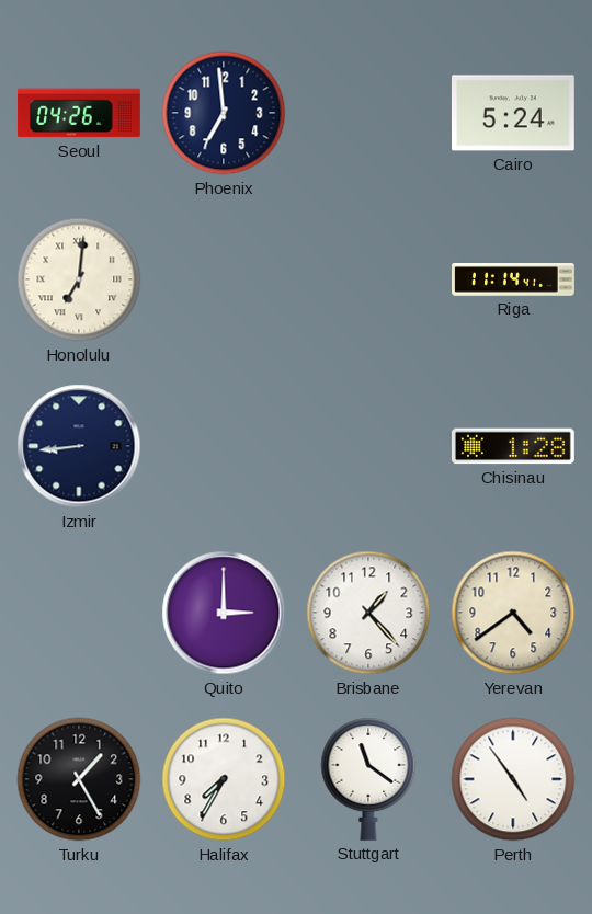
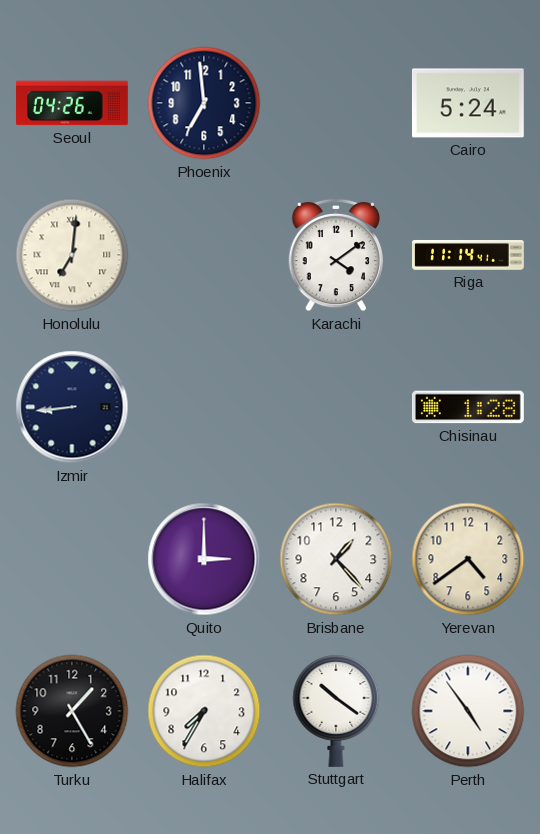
Karachi: none -> 4:09
Stuttgart: 11:21 -> 10:21
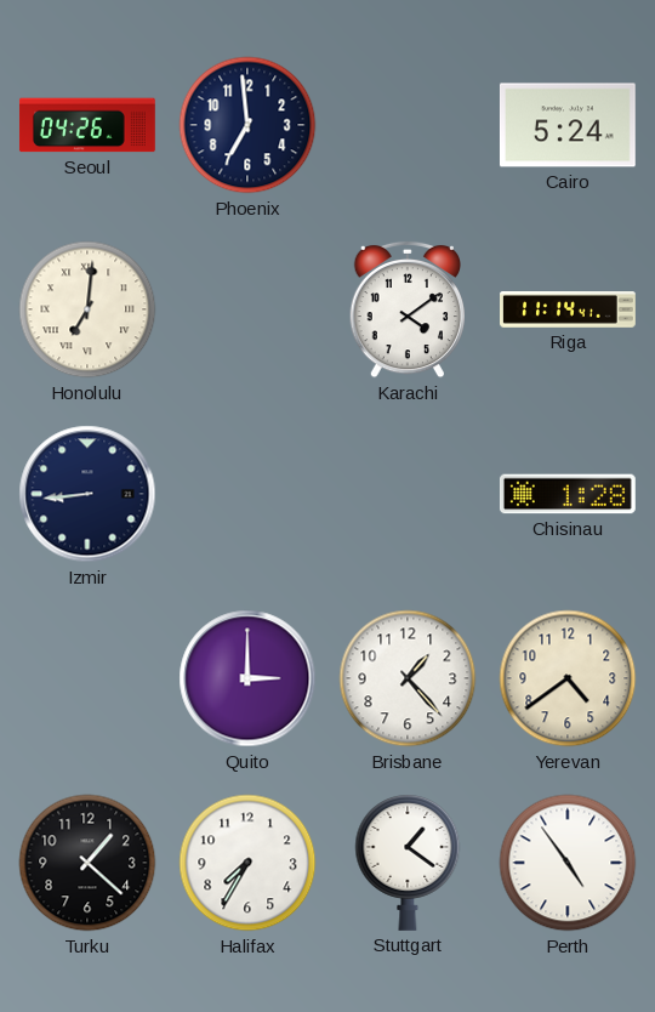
Turku: 1:25 -> 1:22
Stuttgart: 10:21 -> 1:21
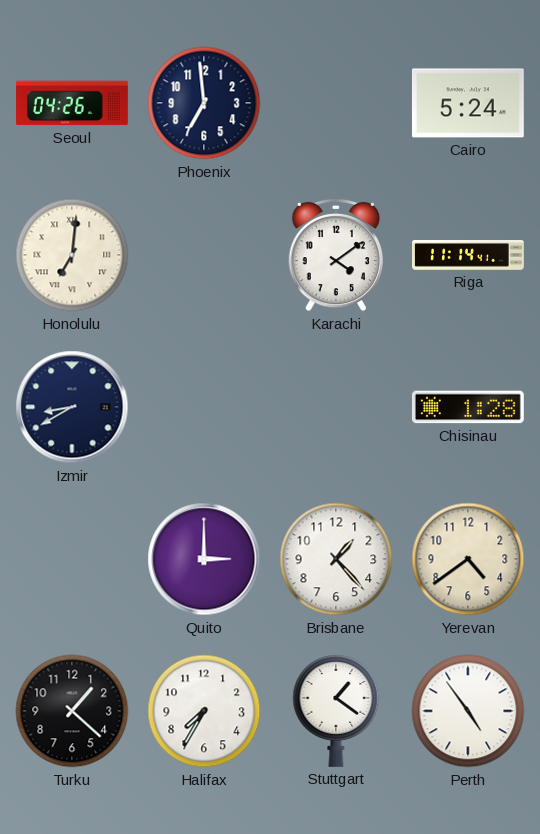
Izmir: 8:44 -> 8:40
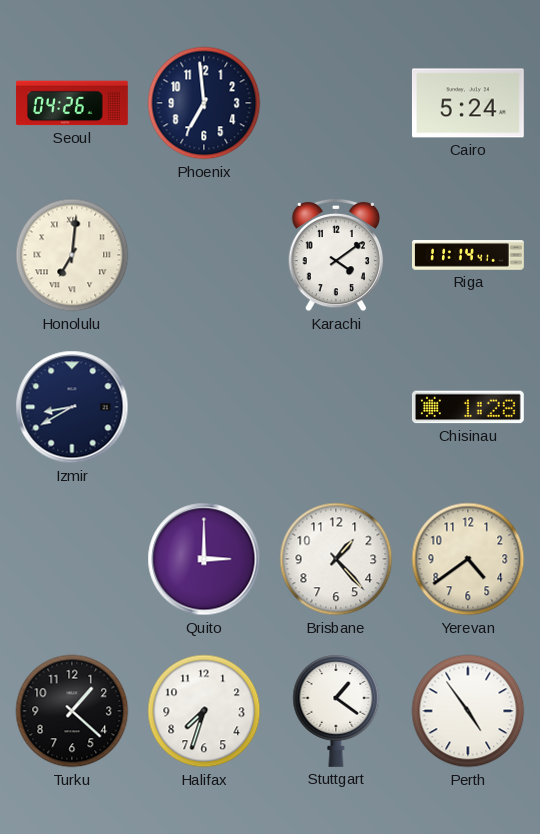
Halifax: 7:35 -> 7:33
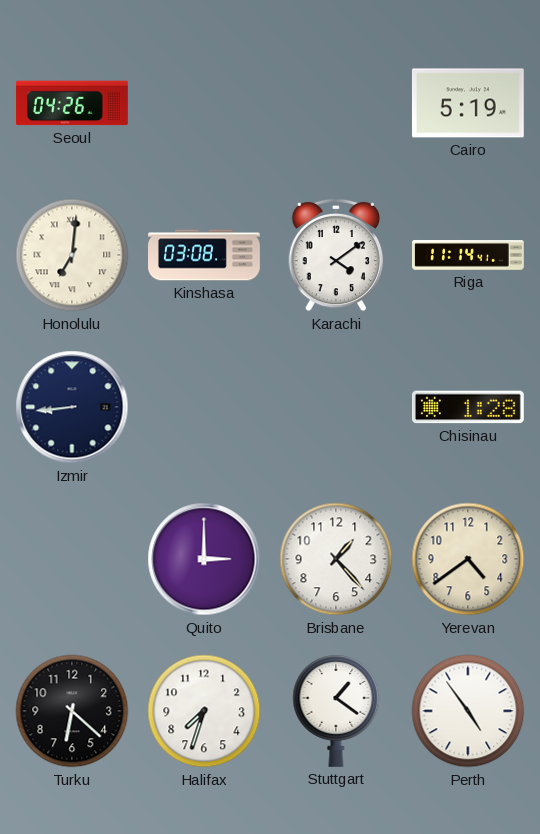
Phoenix: 6:59 -> none
Cairo: 5:24 -> 5:19
Kinshasa: none -> 03:08
Izmir: 8:40 -> 8:44
Turku: 1:22 -> 6:22
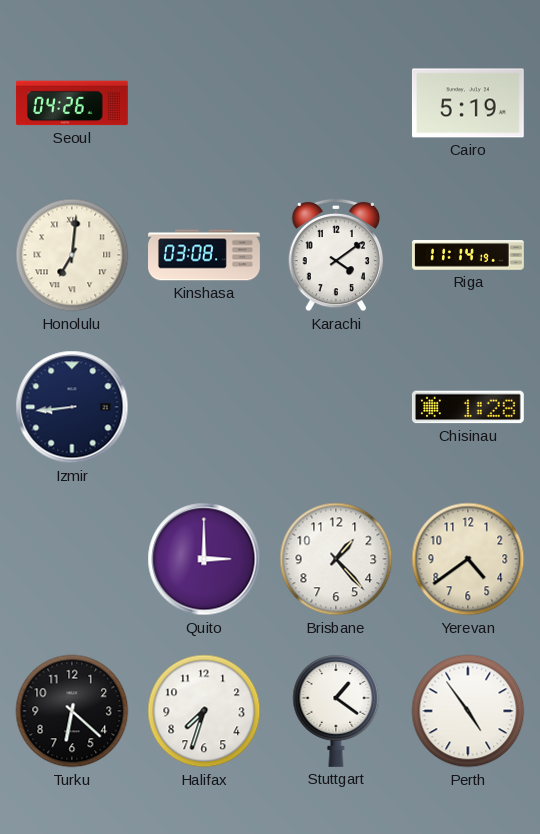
Riga: 11:14:41 -> 11:14:19
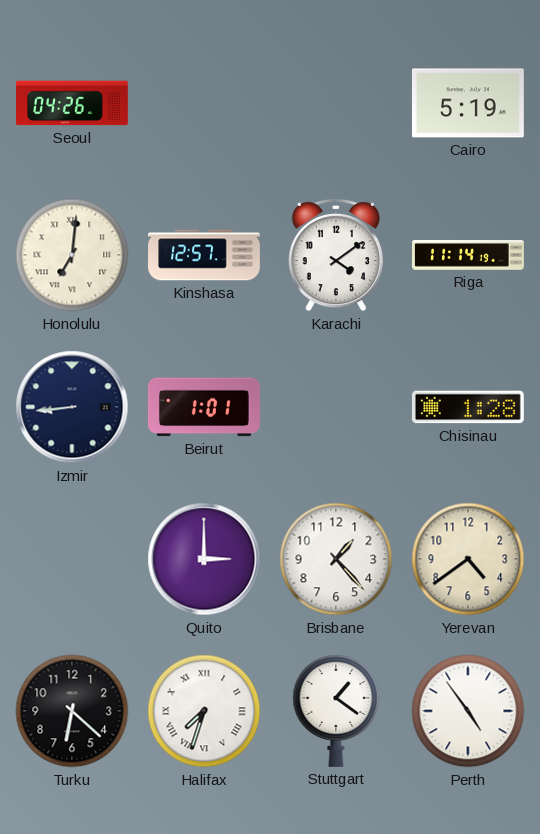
Kinshasa: 03:08 -> 12:57
Beirut: none -> 1:01
Halifax numerals: Arabic -> Roman
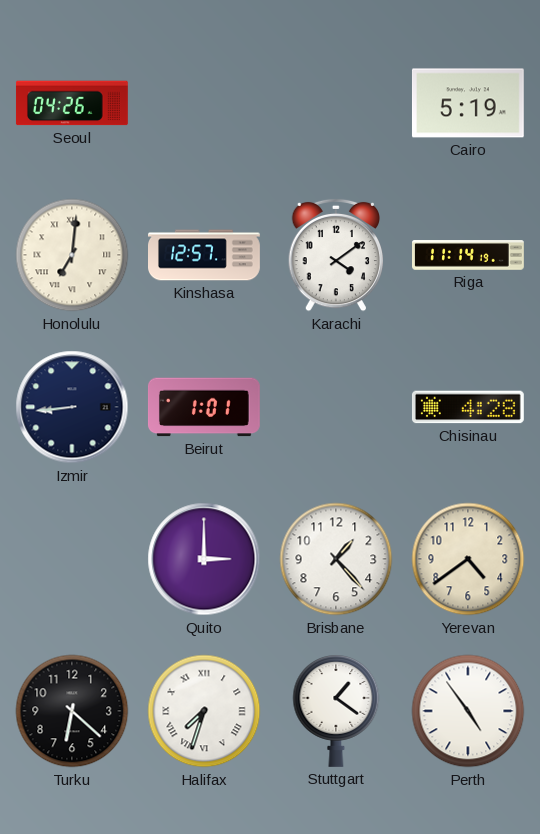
Chisinau: 1:28 -> 4:28
